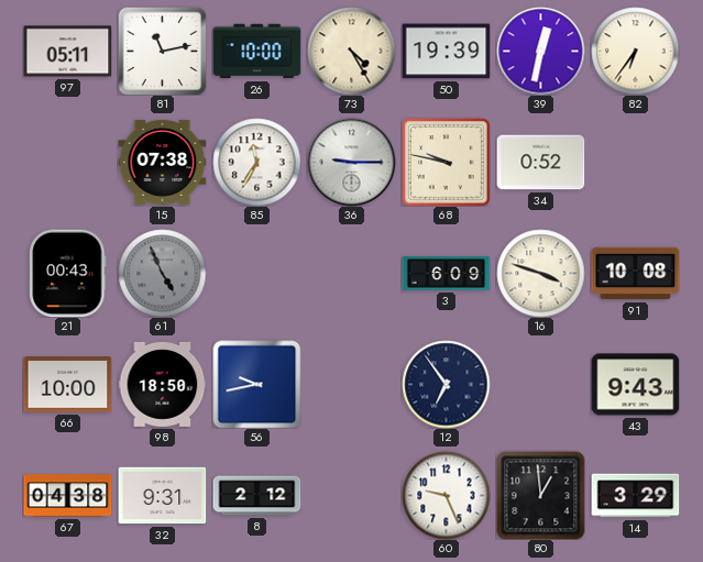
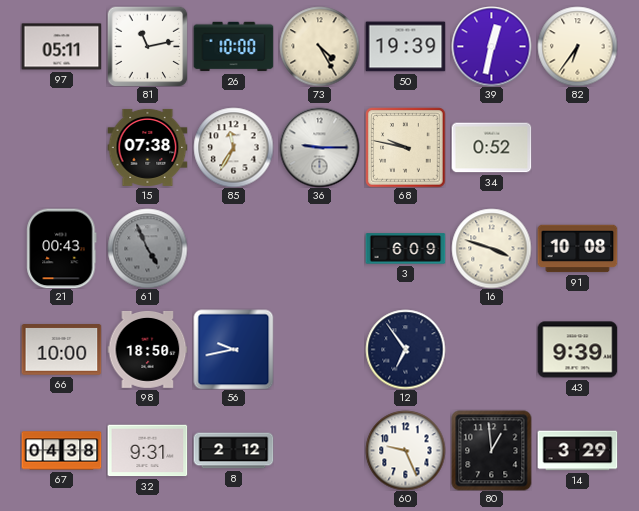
43: 9:43 -> 9:39
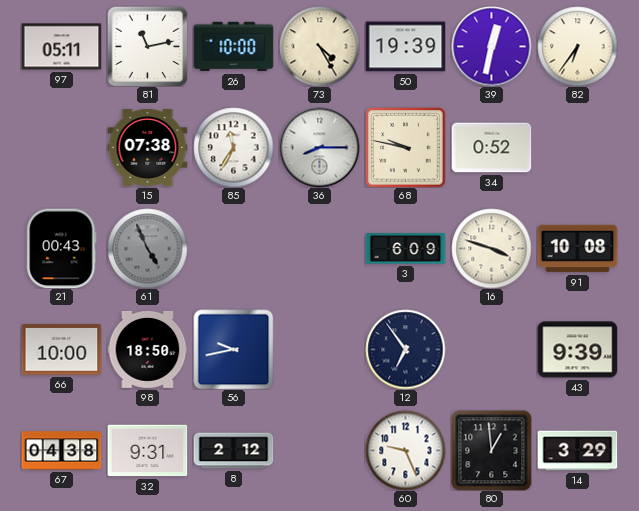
36: 9:15 -> 8:15
